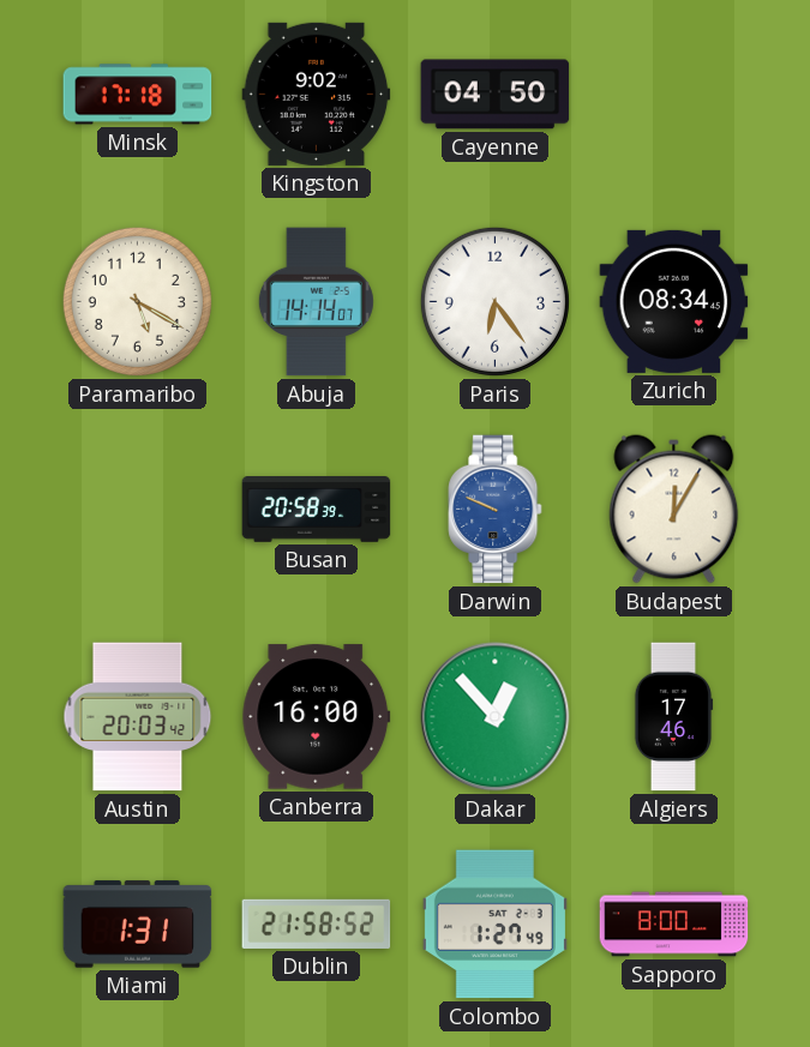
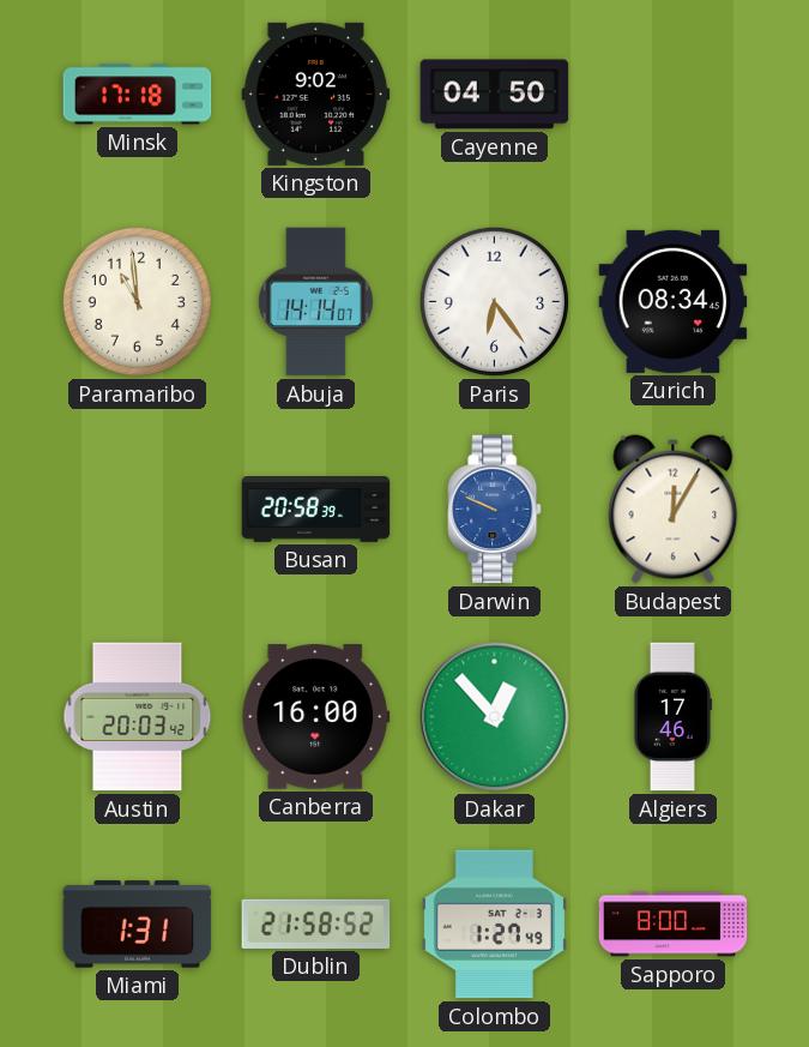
Paramaribo: 5:20 -> 10:59
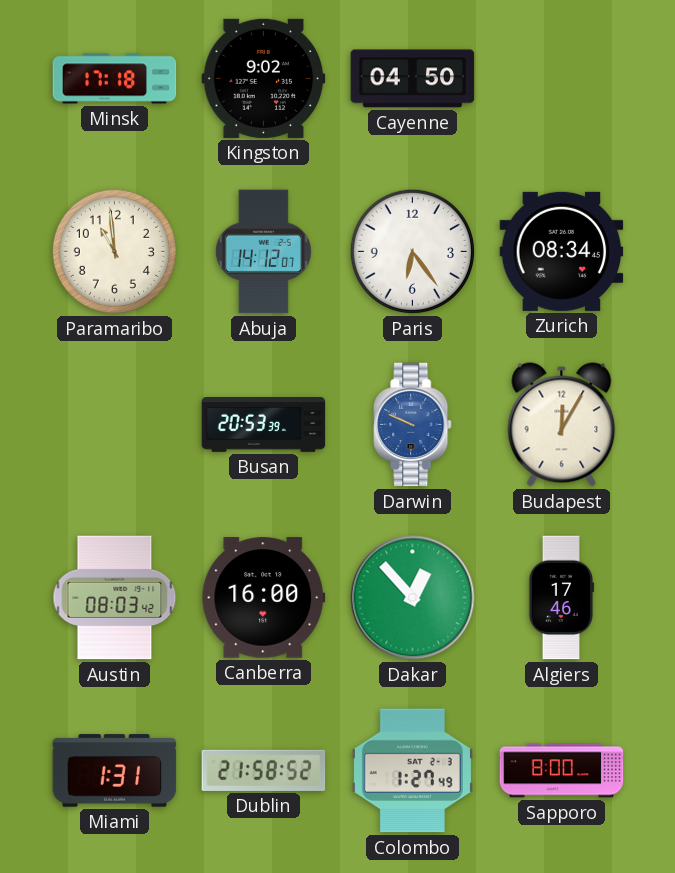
Abuja: 14:14 -> 14:12
Busan: 20:58 -> 20:53
Austin: 20:03 -> 08:03
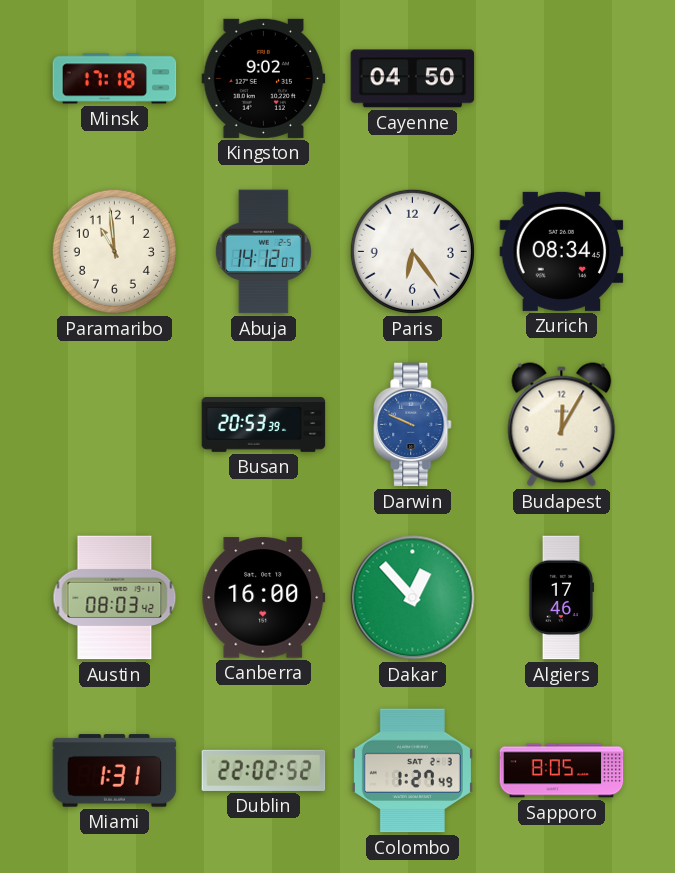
Dublin: 21:58 -> 22:02
Sapporo: 8:00 -> 8:05
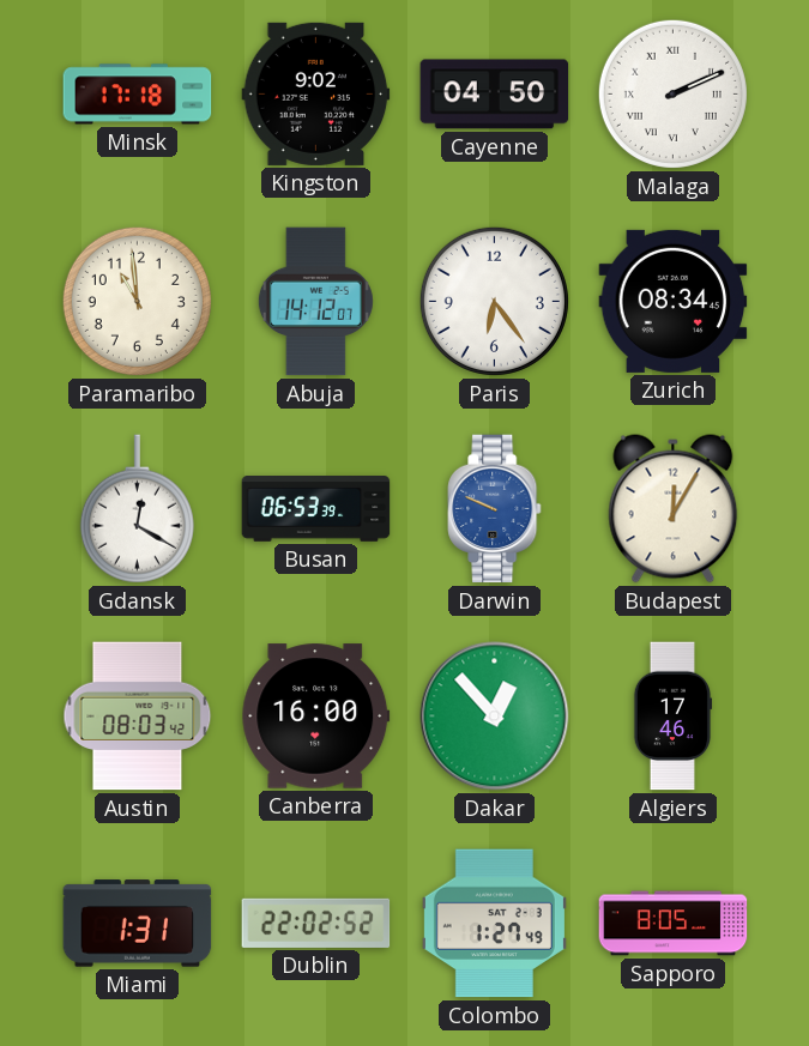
Malaga: none -> 2:11
Gdansk: none -> 12:20
Busan: 20:53 -> 06:53
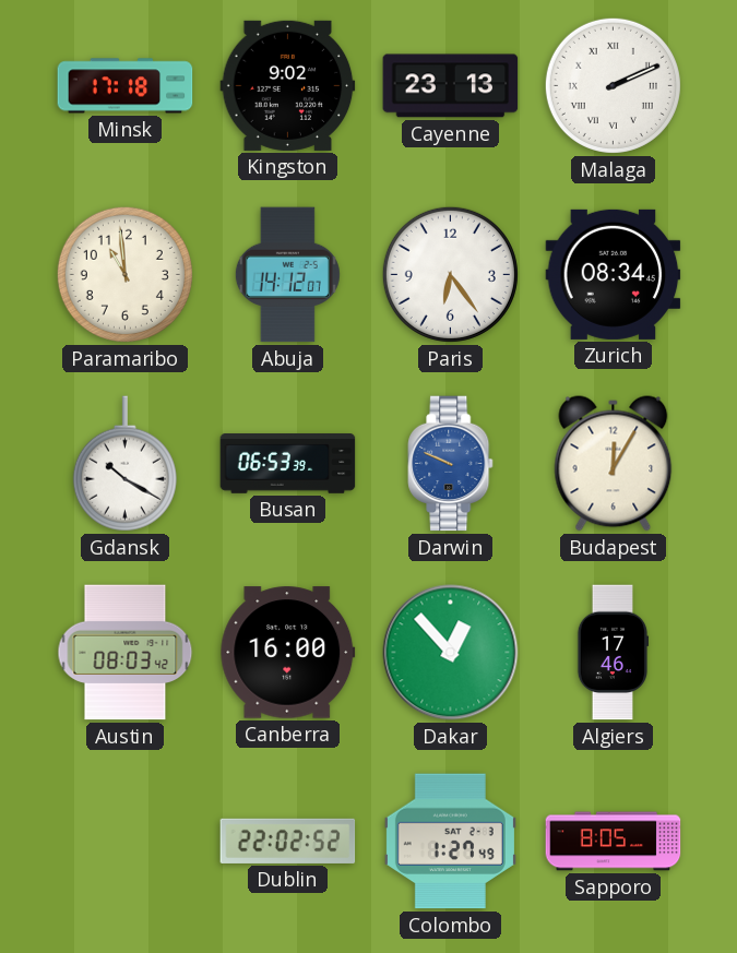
Cayenne: 04:50 -> 23:13
Gdansk: 12:20 -> 10:20
Miami: 1:31 -> none
